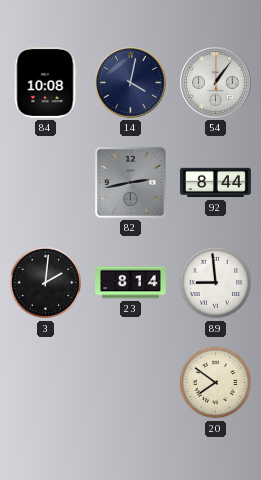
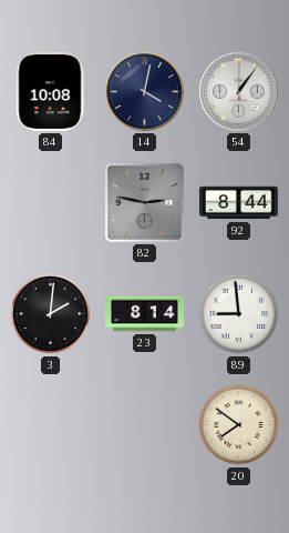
82: 2:43 -> 2:47
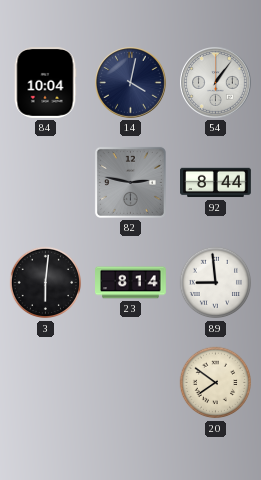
84: 10:08 -> 10:04
3: 2:01 -> 6:01
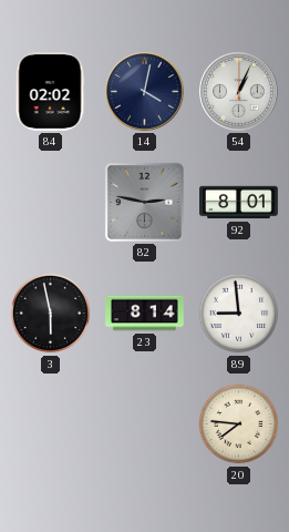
84: 10:04 -> 02:02
54: 1:06 -> 1:04
92: 8:44 -> 8:01
3: 6:01 -> 5:58
20: 7:51 -> 7:46
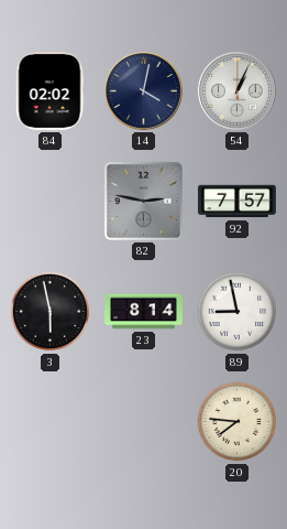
92: 8:01 -> 7:57
89: 8:59 -> 8:58
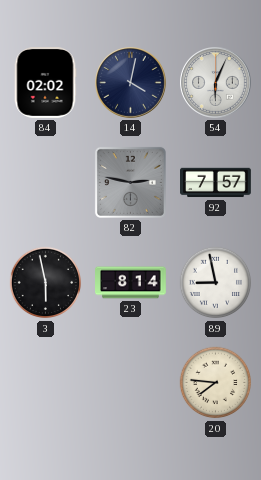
54: 1:04 -> 6:04
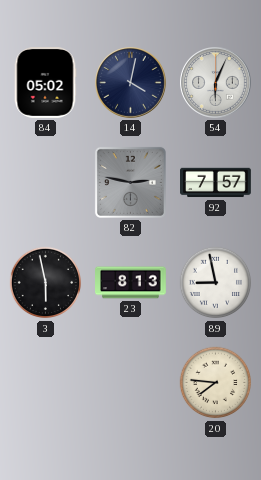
84: 02:02 -> 05:02
23: 8:14 -> 8:13
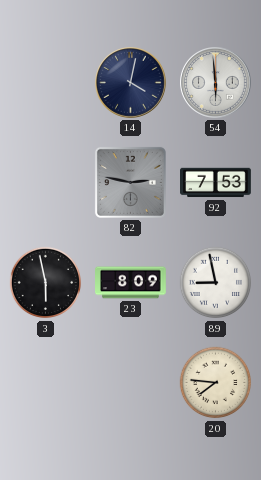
84: 05:02 -> none
54: 6:04 -> 5:59
92: 7:57 -> 7:53
23: 8:13 -> 8:09
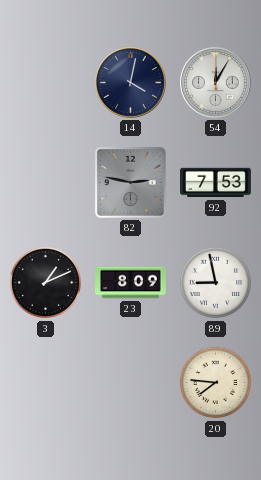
54: 5:59 -> 12:05
3: 5:58 -> 1:11
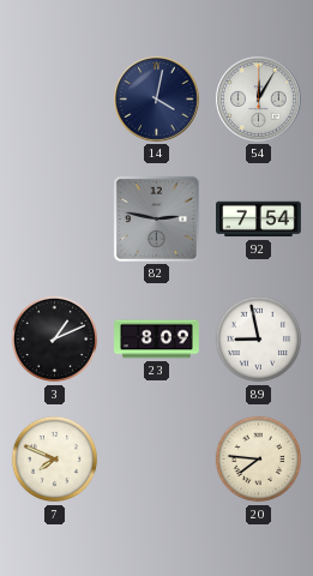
92: 7:53 -> 7:54
7: none -> 7:49
